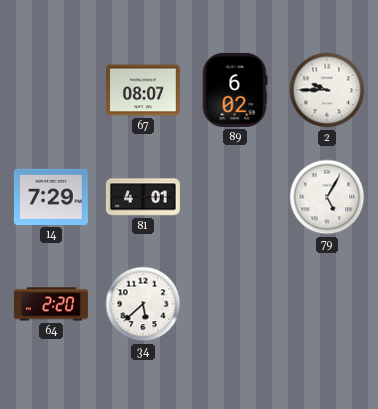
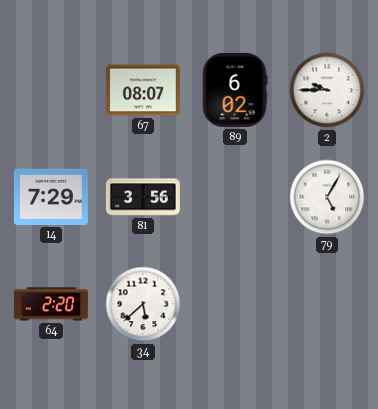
81: 4:01 -> 3:56
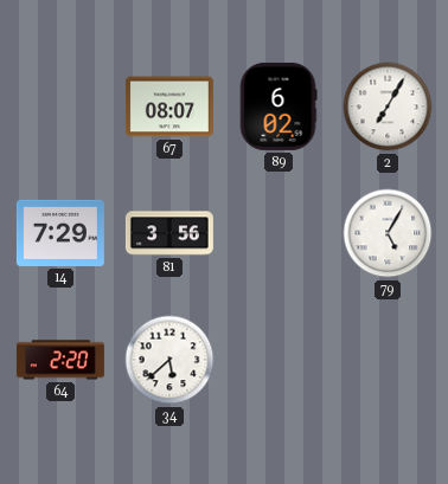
2: 9:45 -> 7:05
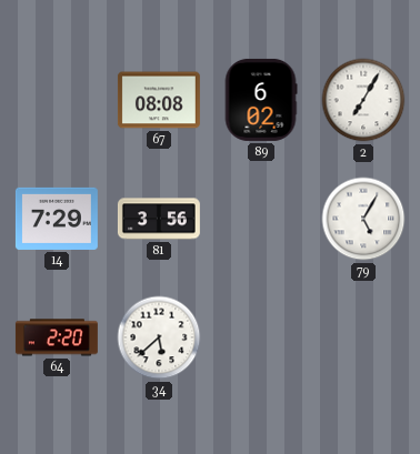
67: 08:07 -> 08:08
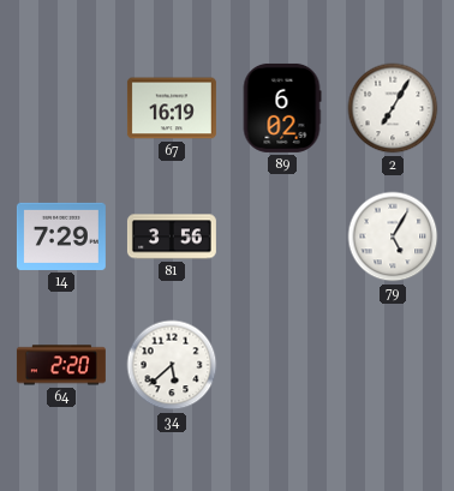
67: 08:08 -> 16:19
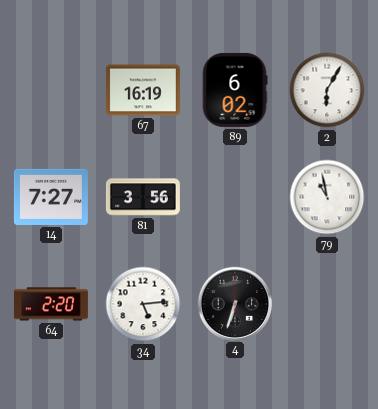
2: 7:05 -> 6:05
14: 7:29 -> 7:27
79: 5:05 -> 10:58
34: 5:38 -> 5:14
4: none -> 6:33
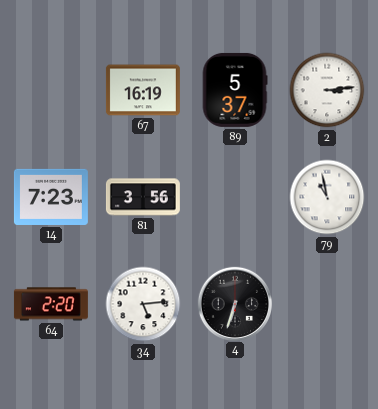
89: 6:02 -> 5:37
2: 6:05 -> 3:14
14: 7:27 -> 7:23
